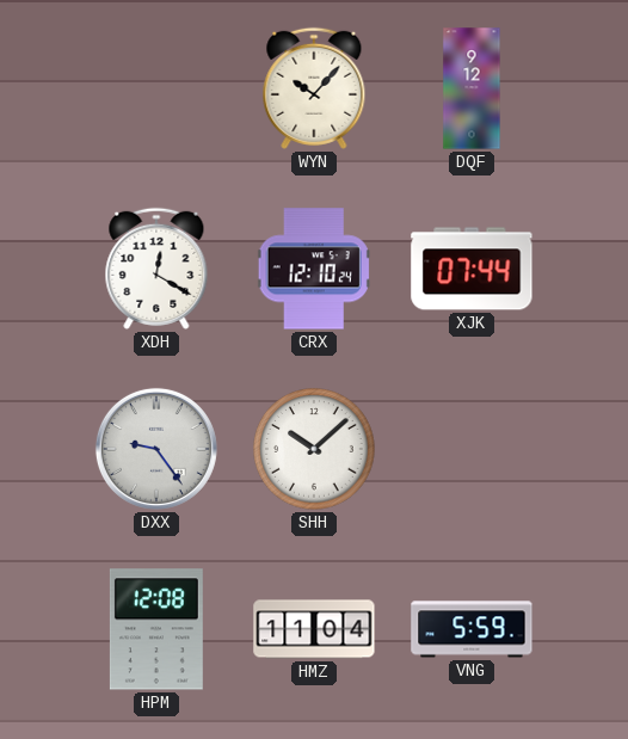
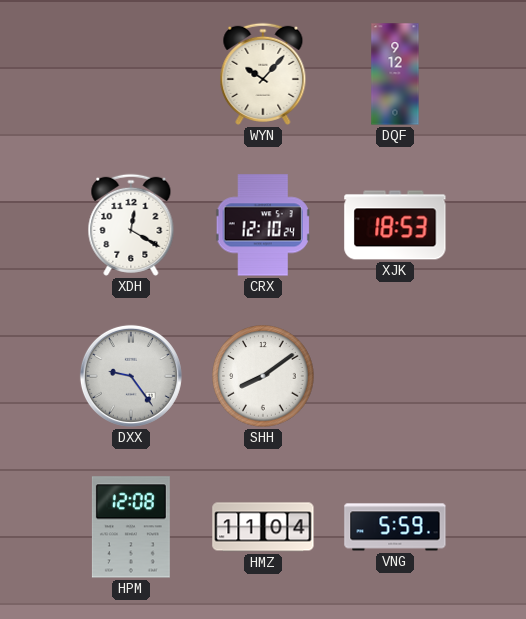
XJK: 07:44 -> 18:53
SHH: 10:08 -> 8:09
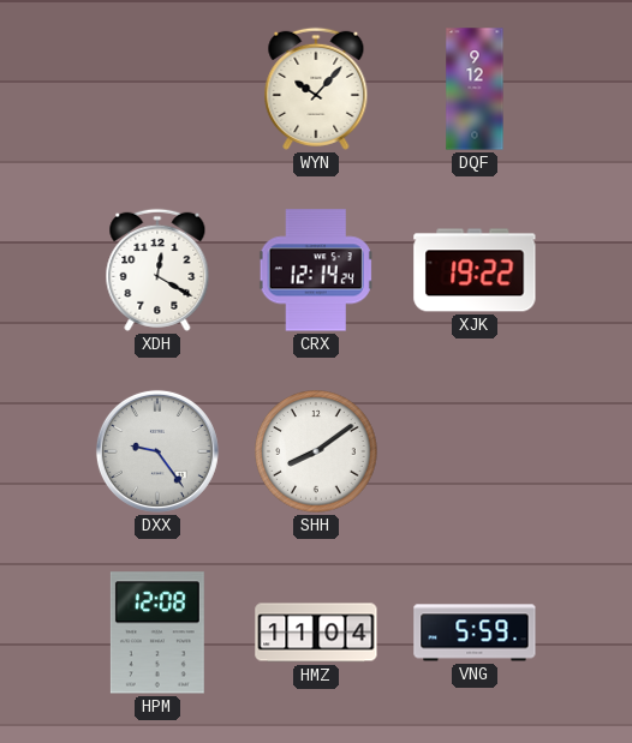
CRX: 12:10 -> 12:14
XJK: 18:53 -> 19:22
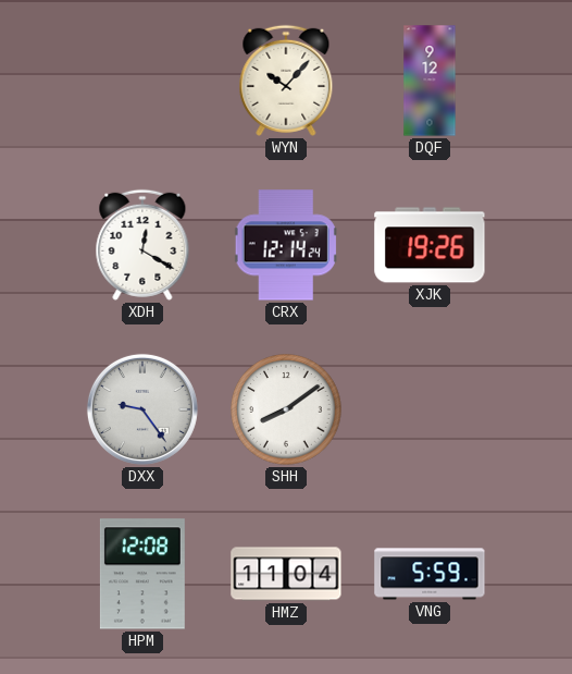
XJK: 19:22 -> 19:26
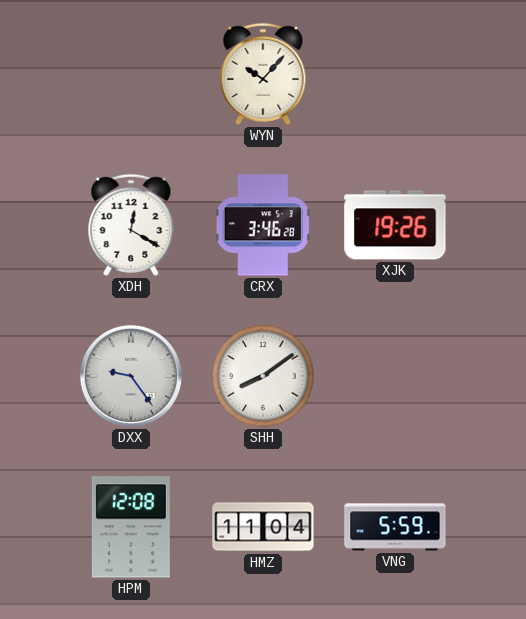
DQF: 9:12 -> none
CRX: 12:14 -> 3:46
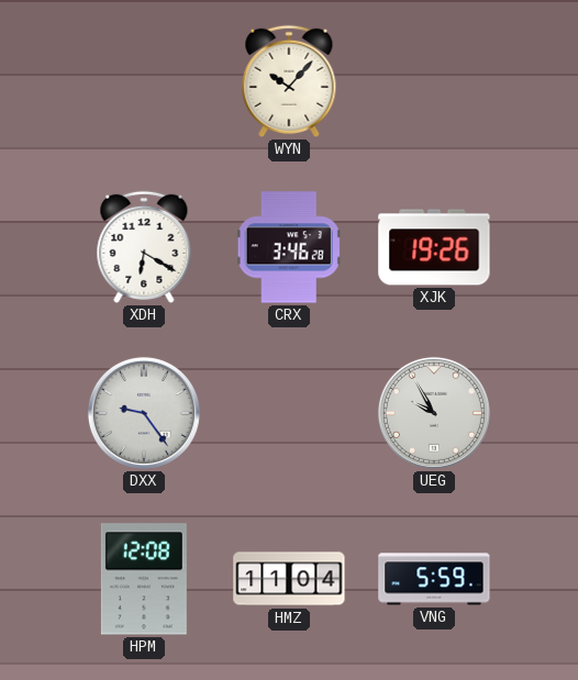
XDH: 12:20 -> 6:20
SHH: 8:09 -> none
UEG: none -> 9:55
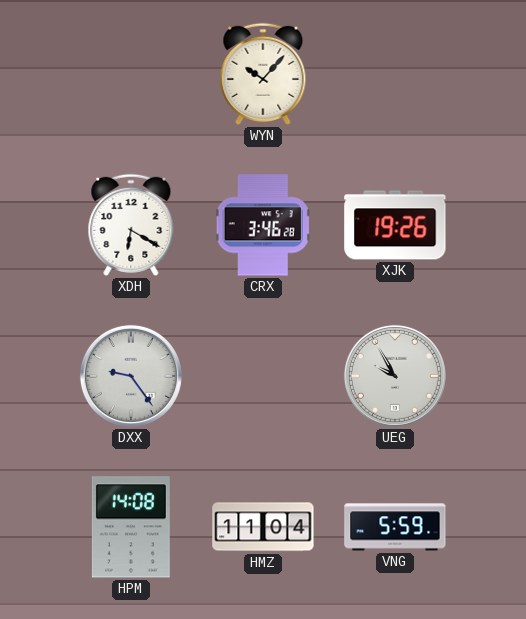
HPM: 12:08 -> 14:08
